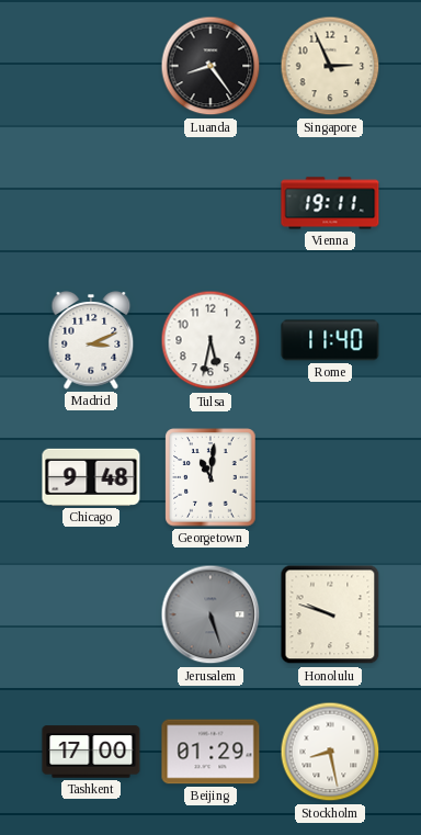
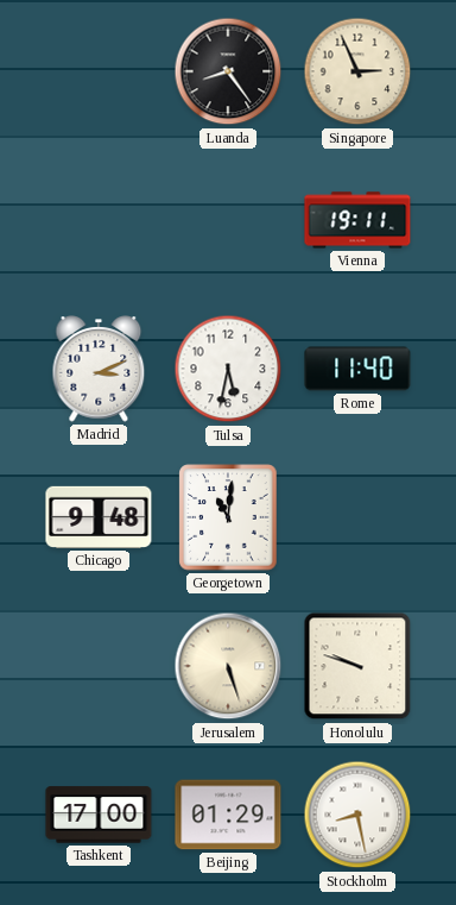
Jerusalem dial: grey -> cream
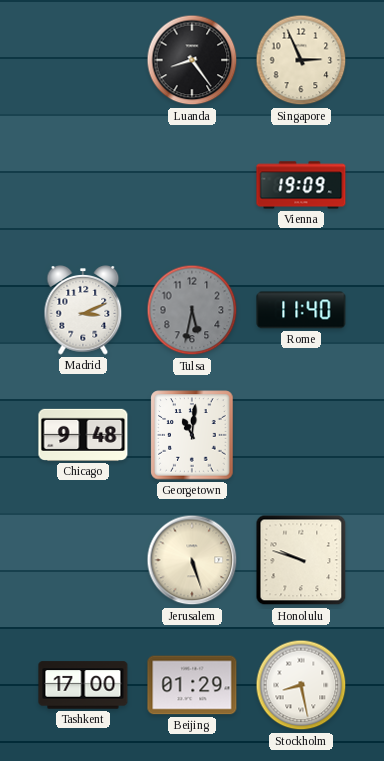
Vienna: 19:11 -> 19:09
Tulsa dial: white -> grey
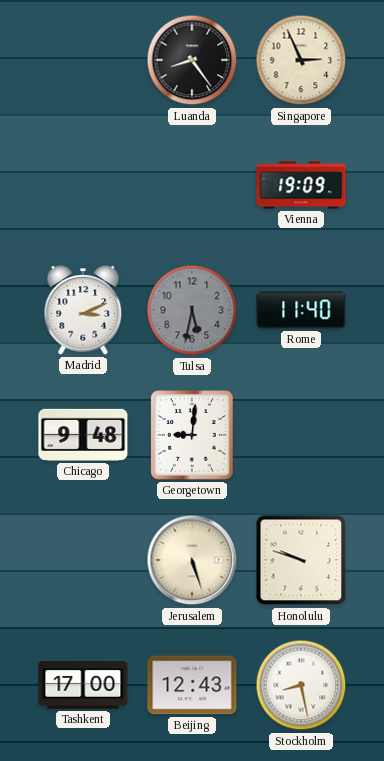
Georgetown: 11:01 -> 9:01
Beijing: 01:29 -> 12:43
